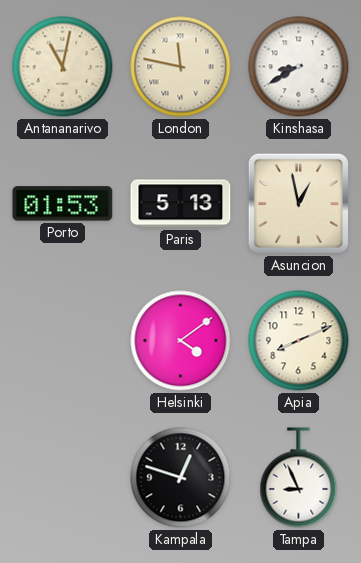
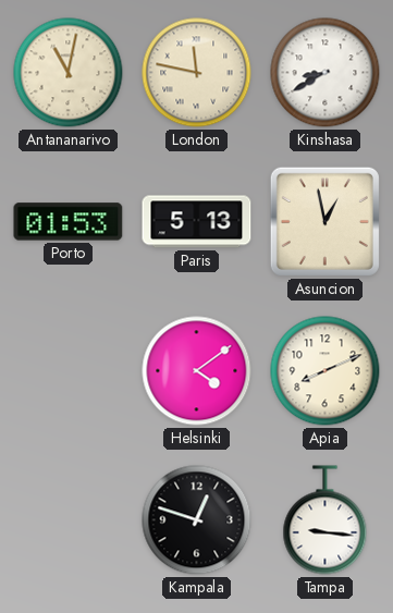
Tampa: 8:56 -> 9:16
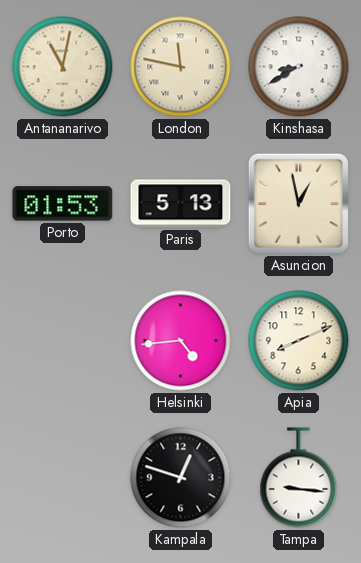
Helsinki: 4:09 -> 4:44
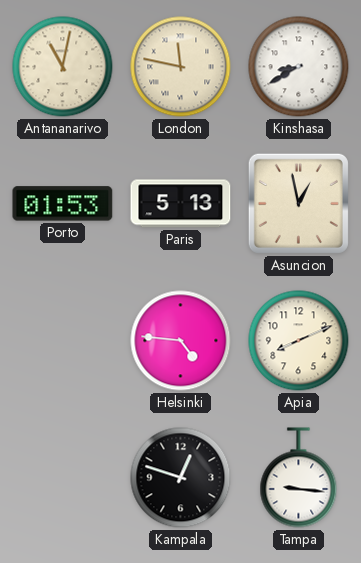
Helsinki: 4:44 -> 4:46
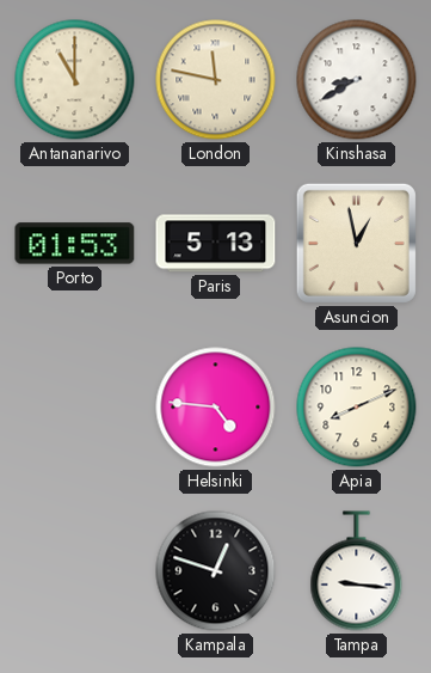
Antananarivo: 11:02 -> 11:00
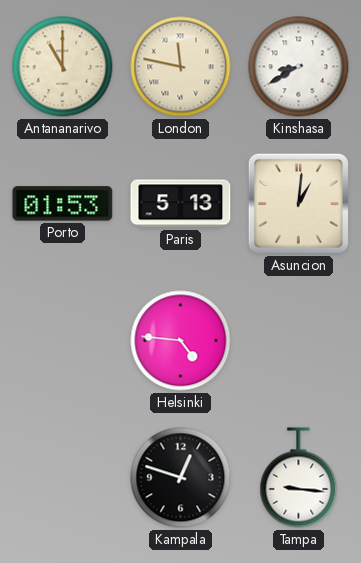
Asuncion: 12:58 -> 1:01
Apia: 8:11 -> none
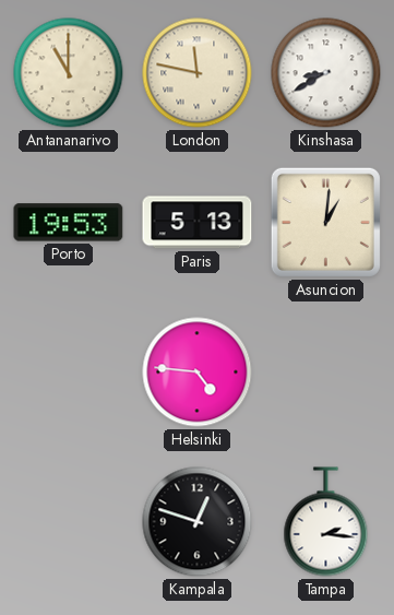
Porto: 01:53 -> 19:53
Tampa: 9:16 -> 2:16
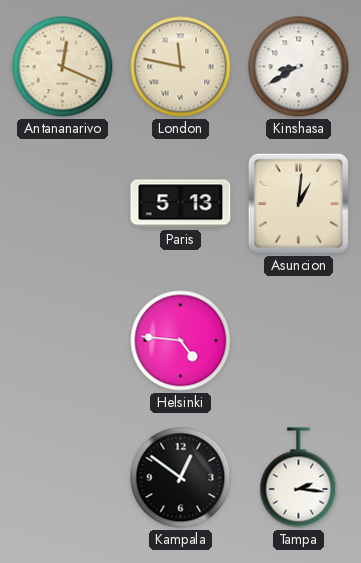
Antananarivo: 11:00 -> 12:19
Porto: 19:53 -> none
Kampala: 12:48 -> 12:51
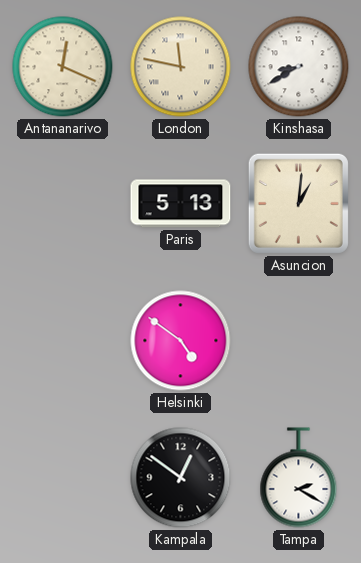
Helsinki: 4:46 -> 4:51
Tampa: 2:16 -> 2:20
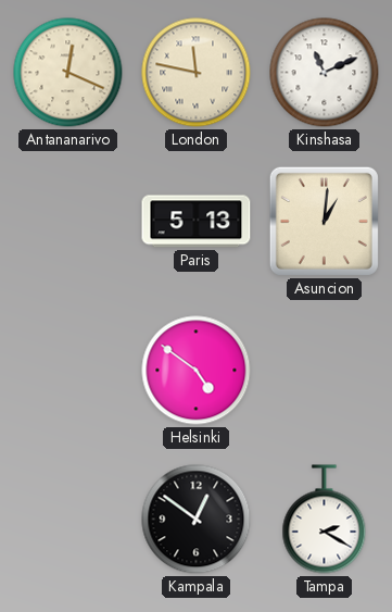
Kinshasa: 8:40 -> 11:11
